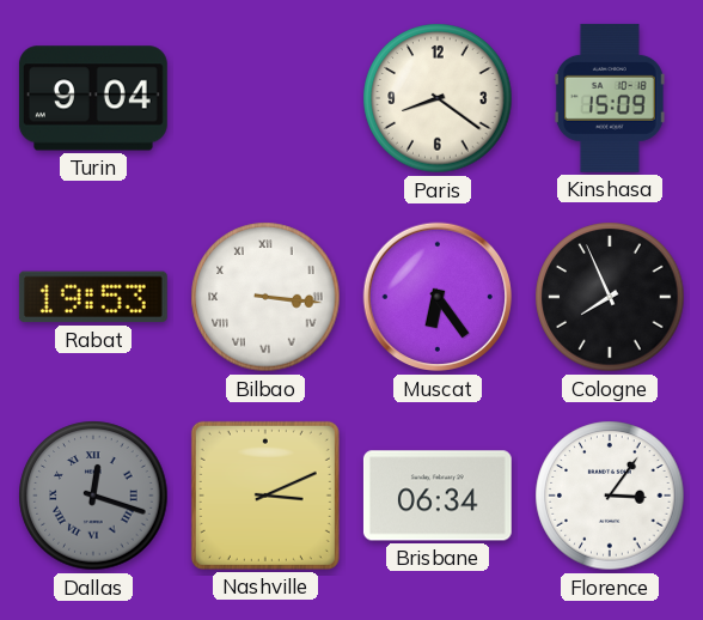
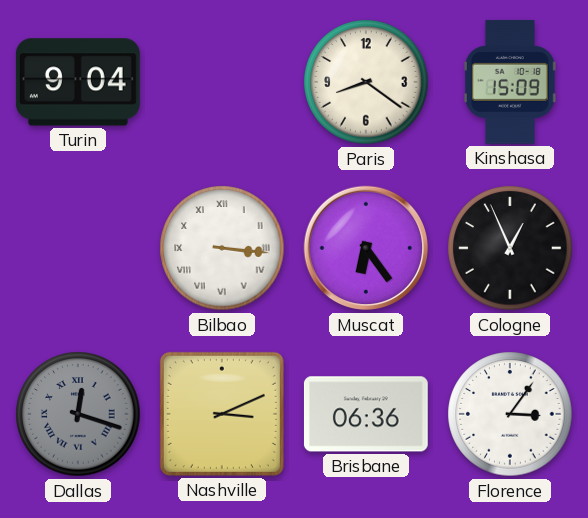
Rabat: 19:53 -> none
Cologne: 7:56 -> 12:56
Brisbane: 06:34 -> 06:36
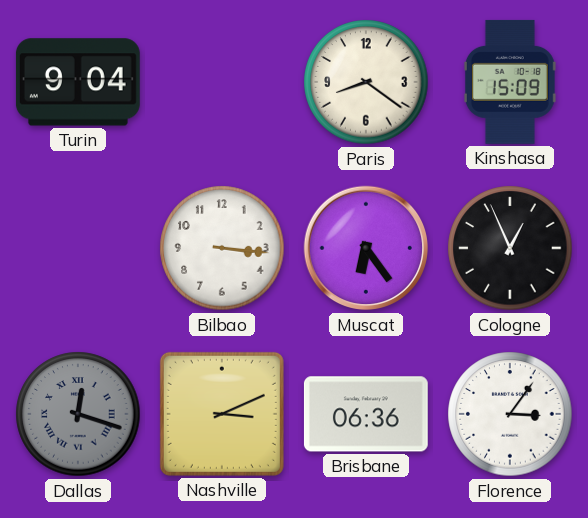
Bilbao numerals: Roman -> Arabic
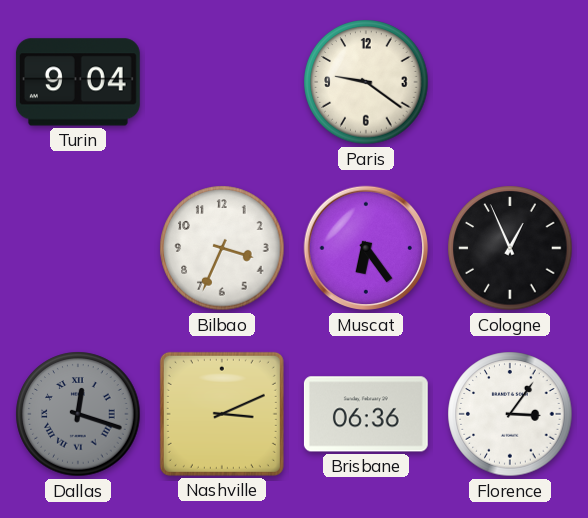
Paris: 8:21 -> 9:21
Kinshasa: 15:09 -> none
Bilbao: 3:16 -> 3:34
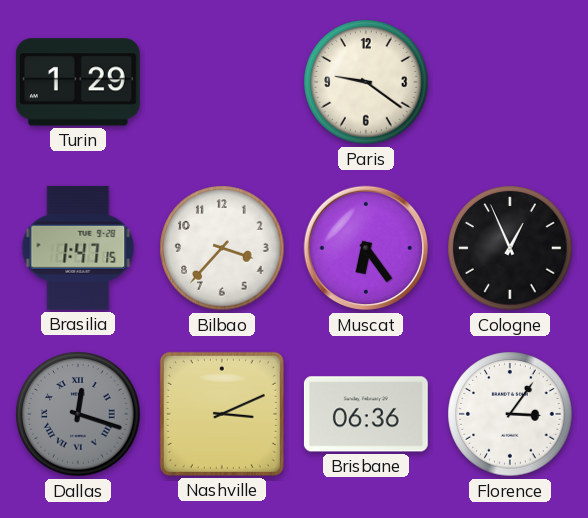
Turin: 9:04 -> 1:29
Brasilia: none -> 1:47
Bilbao: 3:34 -> 3:37
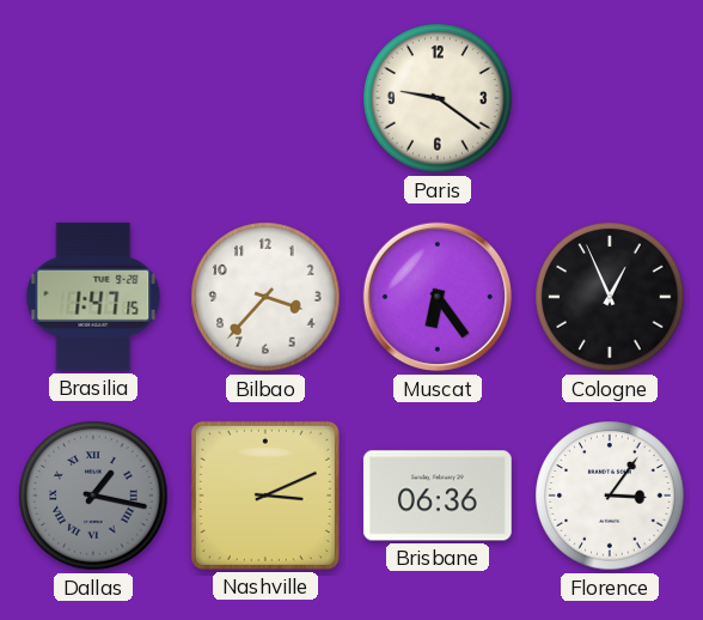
Turin: 1:29 -> none
Dallas: 12:18 -> 1:17
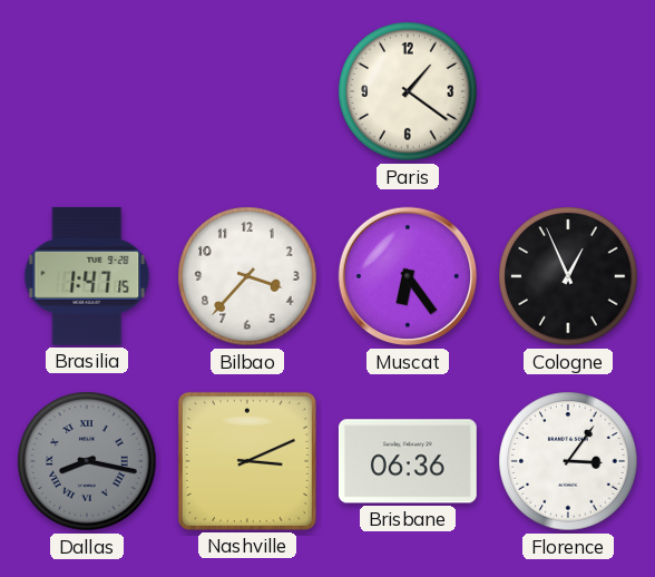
Paris: 9:21 -> 1:21
Dallas: 1:17 -> 8:17
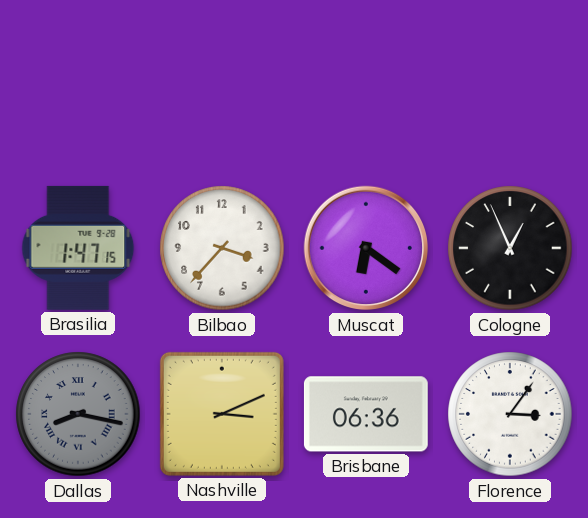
Paris: 1:21 -> none
Muscat: 6:24 -> 6:21
